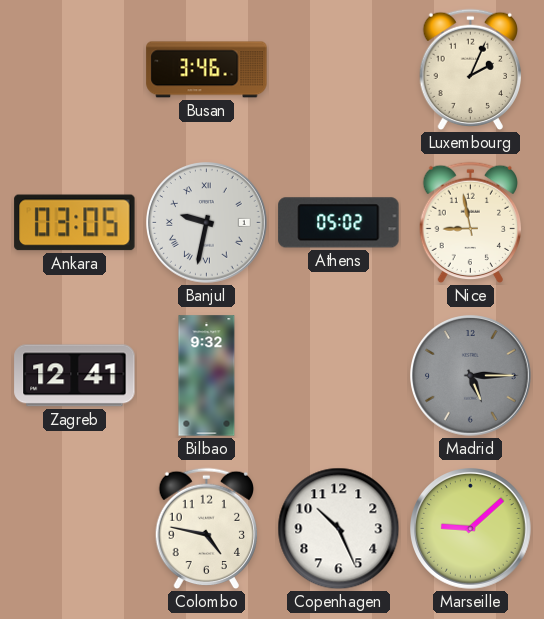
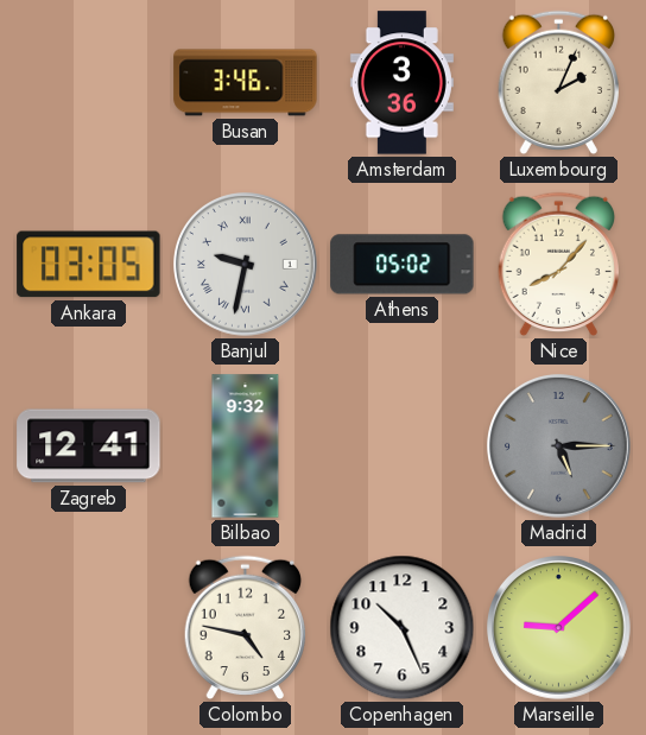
Amsterdam: none -> 3:36
Nice: 8:58 -> 8:07
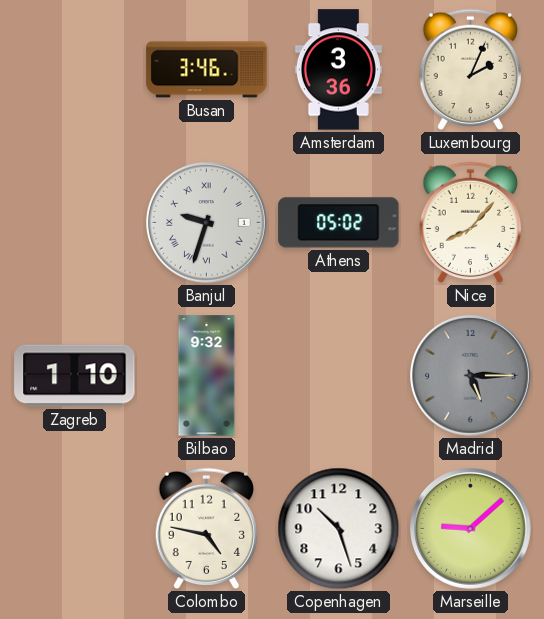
Ankara: 03:05 -> none
Banjul: 9:32 -> 9:33
Zagreb: 12:41 -> 1:10
Copenhagen: 10:26 -> 10:27
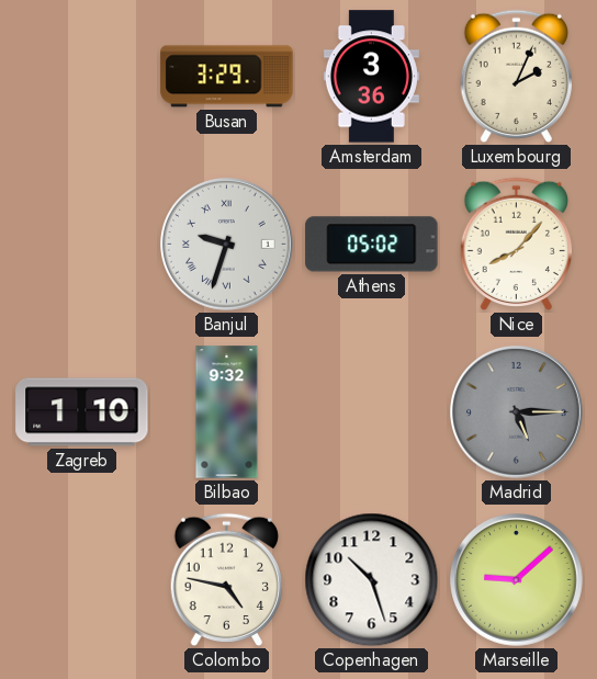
Busan: 3:46 -> 3:29
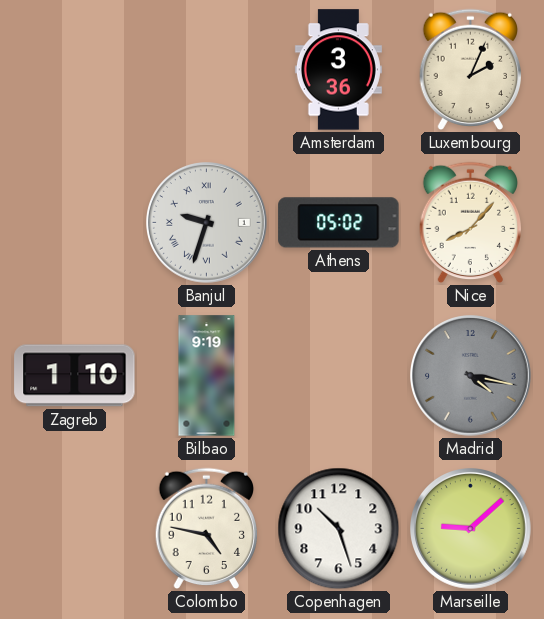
Busan: 3:29 -> none
Bilbao: 9:32 -> 9:19
Madrid: 5:15 -> 4:17
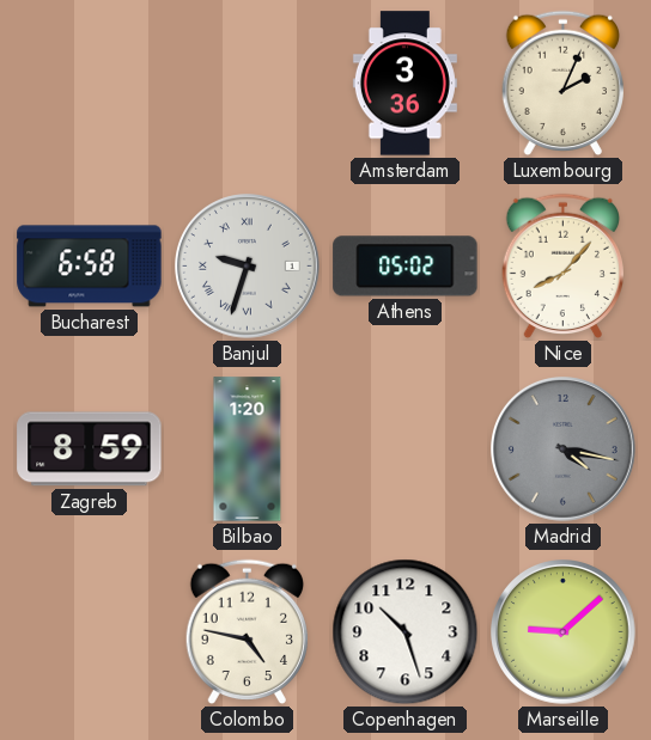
Bucharest: none -> 6:58
Zagreb: 1:10 -> 8:59
Bilbao: 9:19 -> 1:20
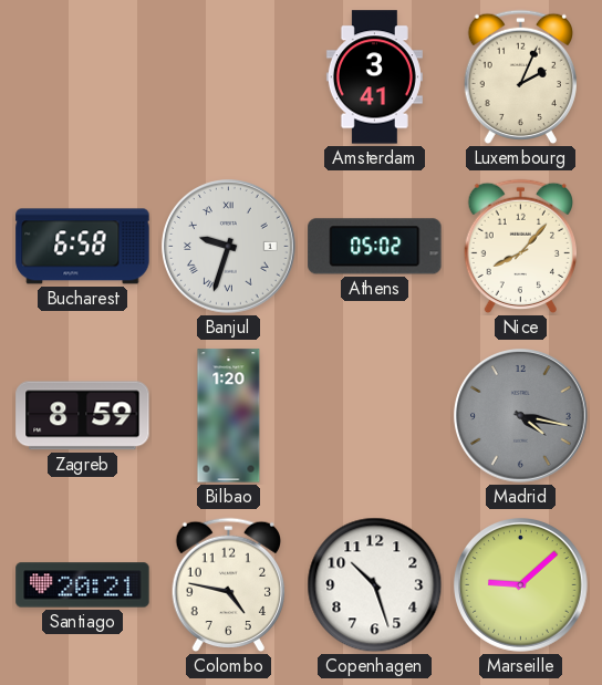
Amsterdam: 3:36 -> 3:41
Santiago: none -> 20:21
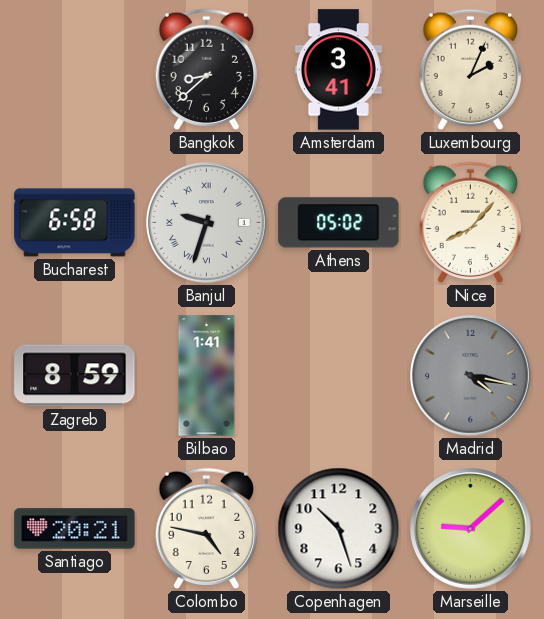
Bangkok: none -> 8:38
Bilbao: 1:20 -> 1:41
